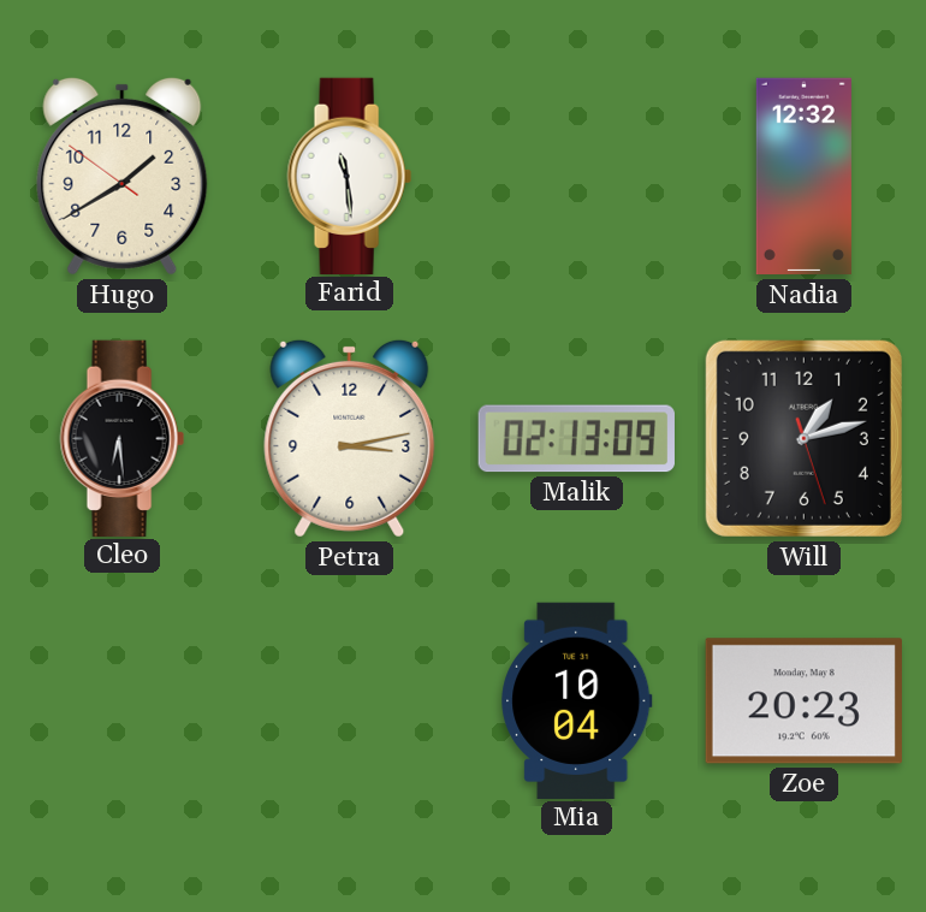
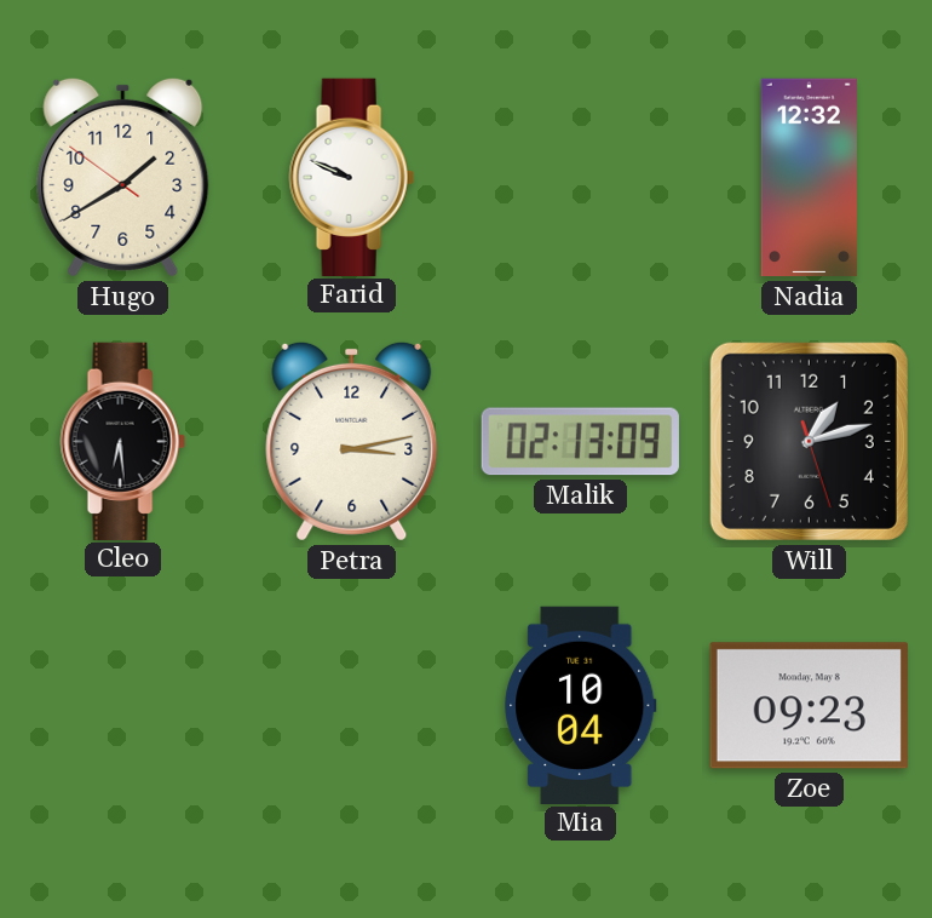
Farid: 11:29 -> 9:49
Zoe: 20:23 -> 09:23
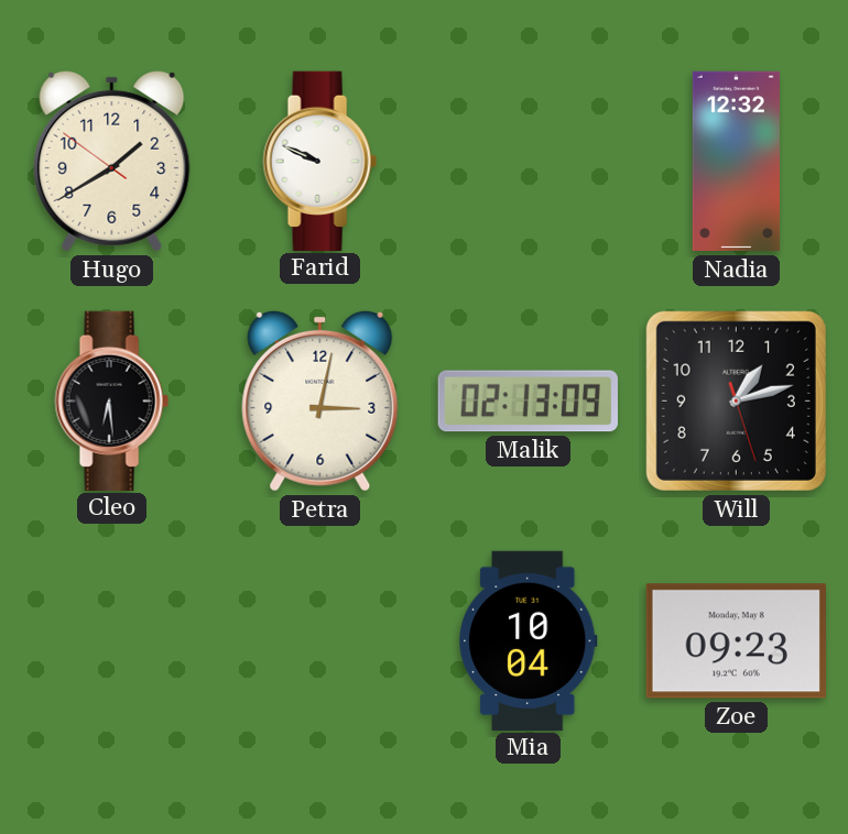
Petra: 3:13 -> 3:02
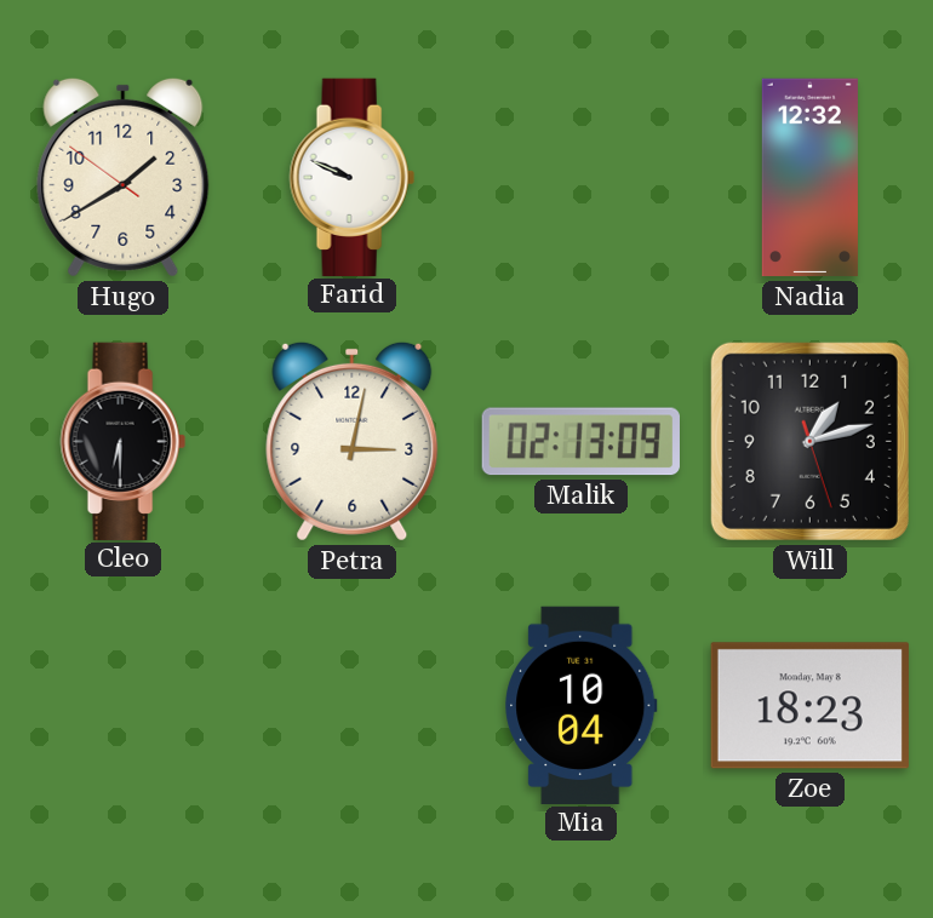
Cleo: 6:29 -> 6:30
Zoe: 09:23 -> 18:23
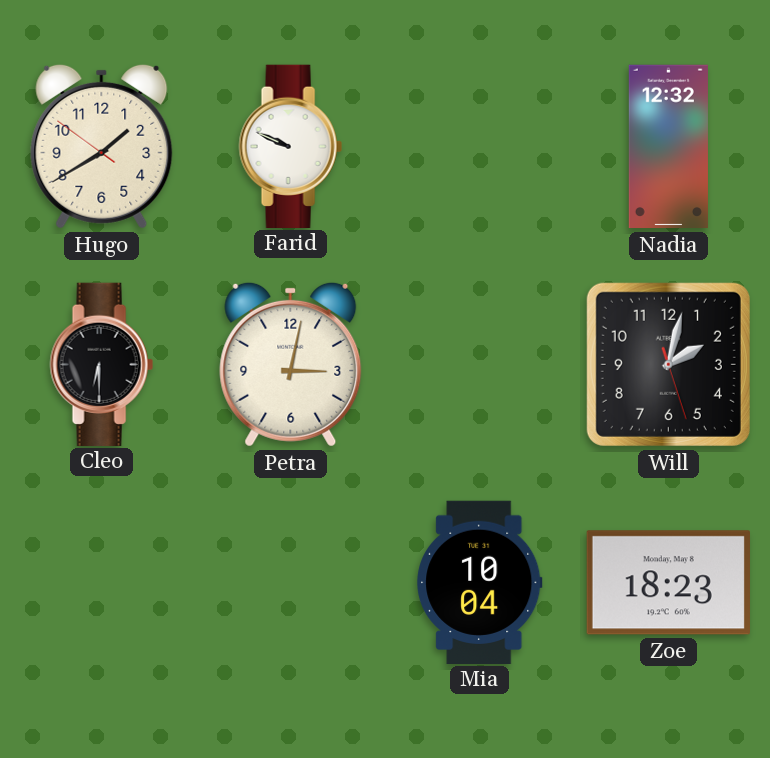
Malik: 02:13 -> none
Will: 1:12 -> 2:02
